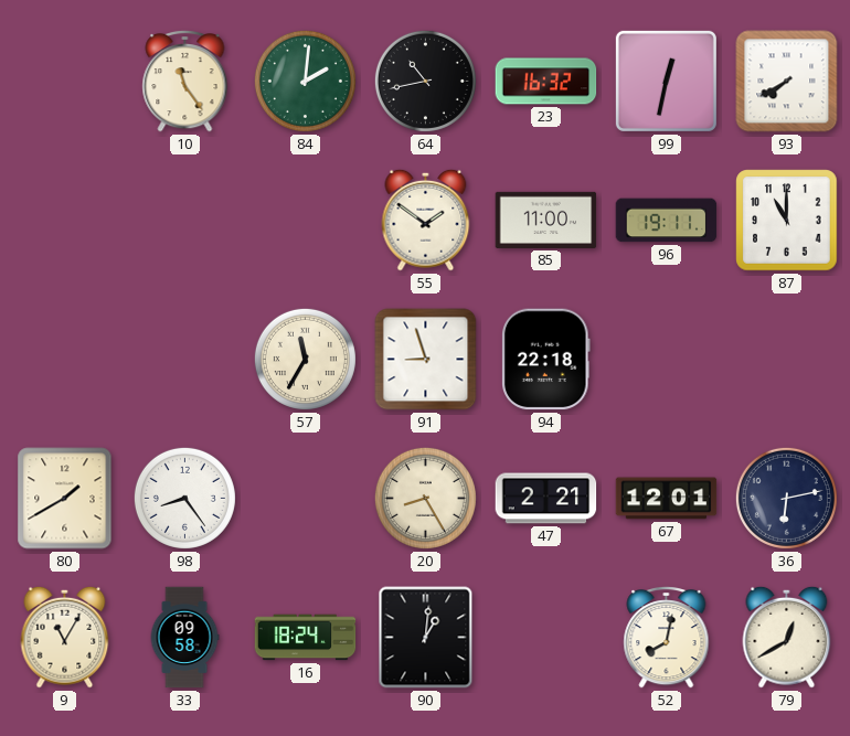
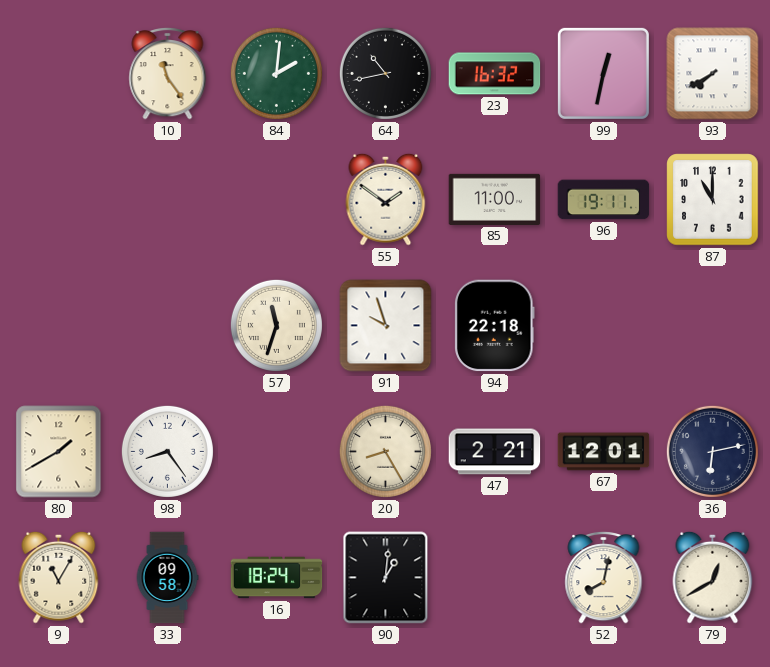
57: 11:35 -> 11:33
91: 8:57 -> 9:57
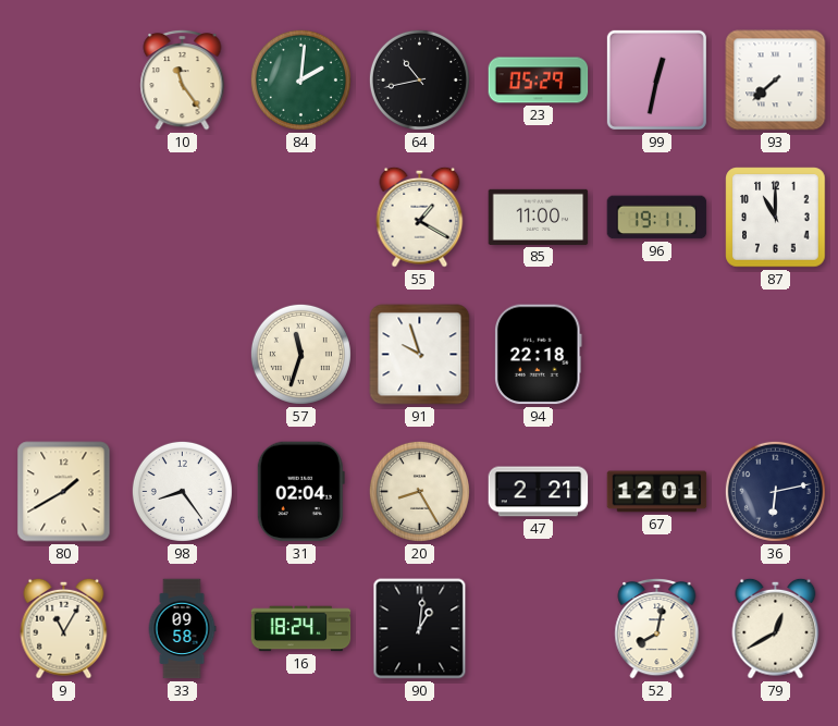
23: 16:32 -> 05:29
93: 7:40 -> 7:38
55: 1:51 -> 1:20
31: none -> 02:04
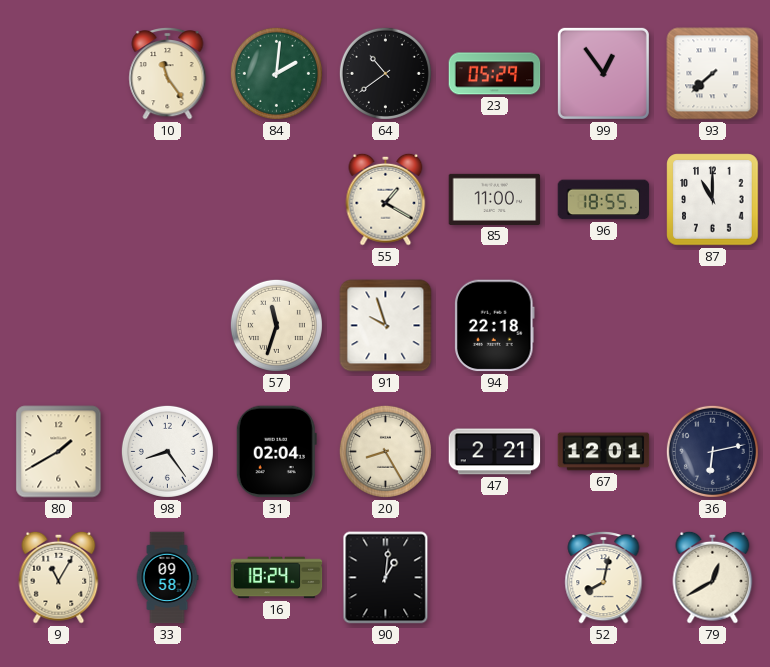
64: 10:43 -> 10:39
99: 12:32 -> 12:54
96: 19:11 -> 18:55
